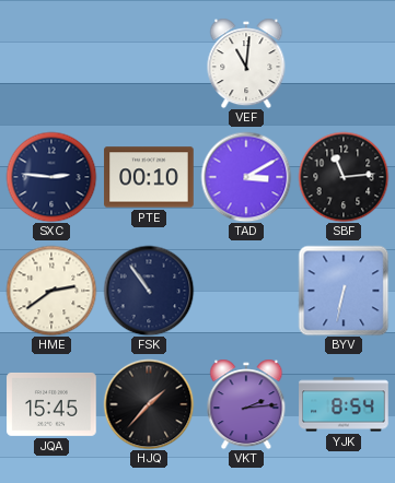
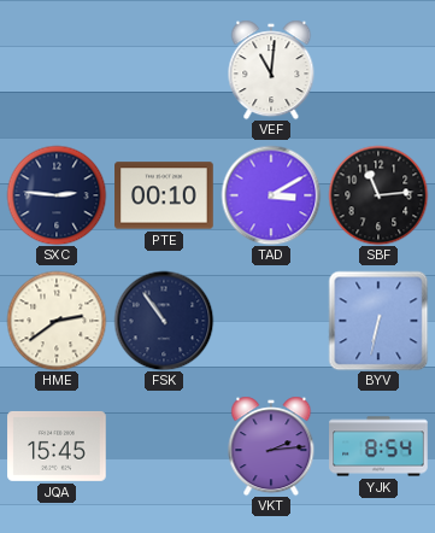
HJQ: 1:37 -> none
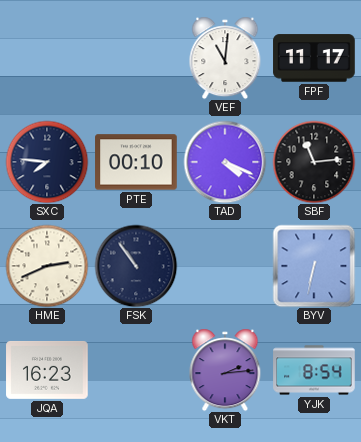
FPF: none -> 11:17
SXC: 2:46 -> 7:46
TAD: 3:10 -> 4:19
HME: 2:39 -> 2:41
JQA: 15:45 -> 16:23
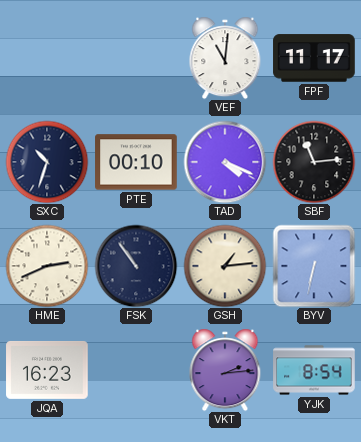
SXC: 7:46 -> 10:33
GSH: none -> 1:14
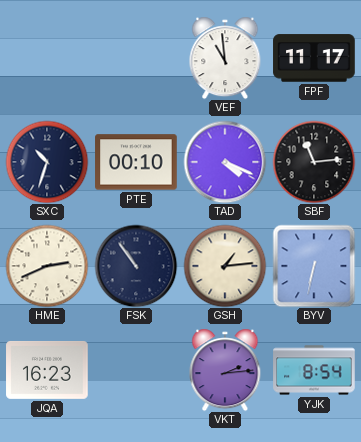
VEF: 11:01 -> 10:59
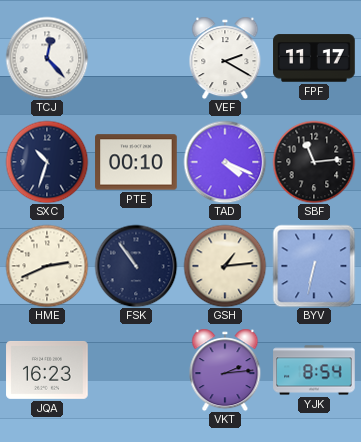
TCJ: none -> 12:23
VEF: 10:59 -> 2:20
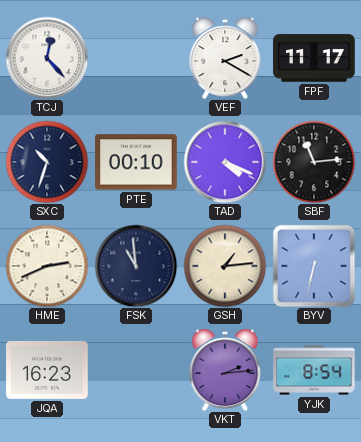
FSK: 10:54 -> 10:59
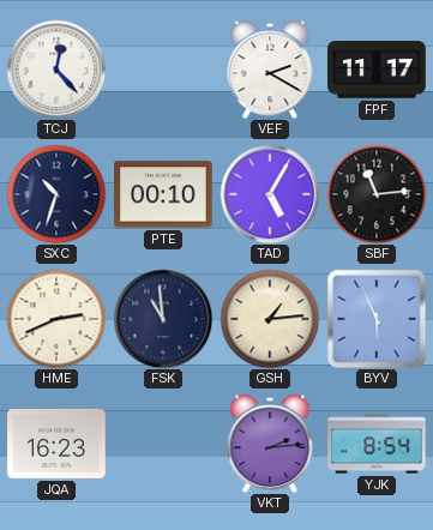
TAD: 4:19 -> 5:05
BYV: 6:32 -> 5:56
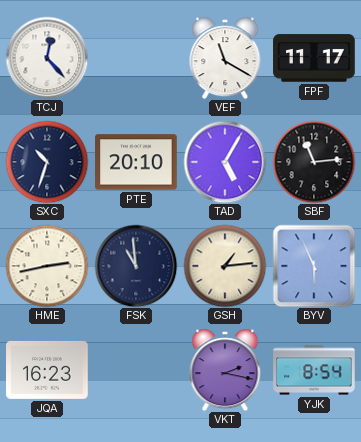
VEF: 2:20 -> 11:20
PTE: 00:10 -> 20:10
HME: 2:41 -> 2:43
VKT: 2:14 -> 2:17
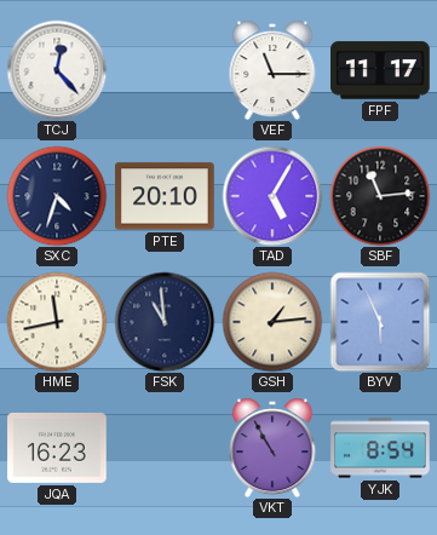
VEF: 11:20 -> 11:15
SXC: 10:33 -> 4:33
HME: 2:43 -> 11:43
VKT: 2:17 -> 10:55
